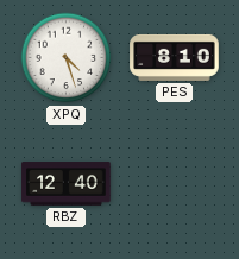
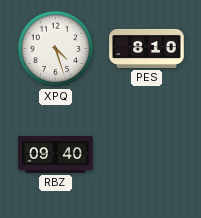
RBZ: 12:40 -> 09:40
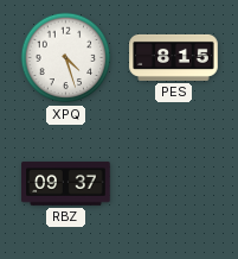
PES: 8:10 -> 8:15
RBZ: 09:40 -> 09:37
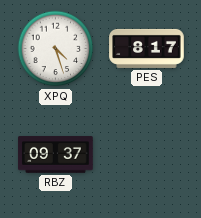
PES: 8:15 -> 8:17
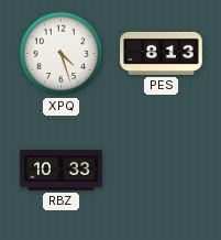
PES: 8:17 -> 8:13
RBZ: 09:37 -> 10:33
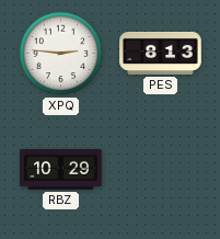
XPQ: 4:27 -> 2:46
RBZ: 10:33 -> 10:29
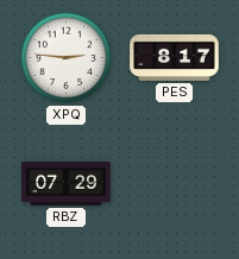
PES: 8:13 -> 8:17
RBZ: 10:29 -> 07:29
